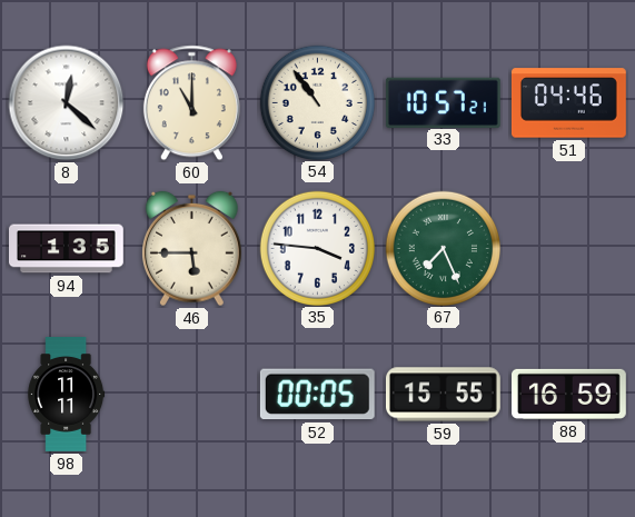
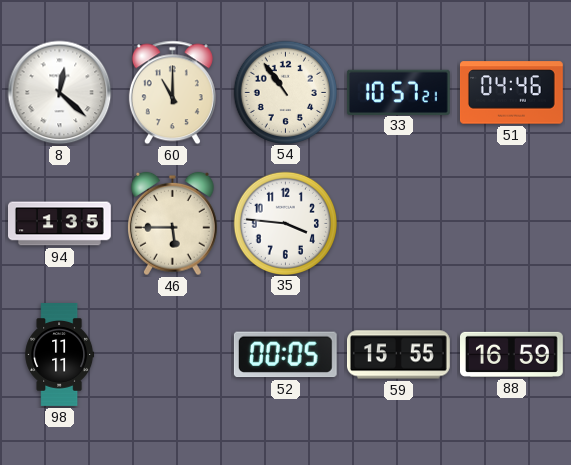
67: 7:26 -> none
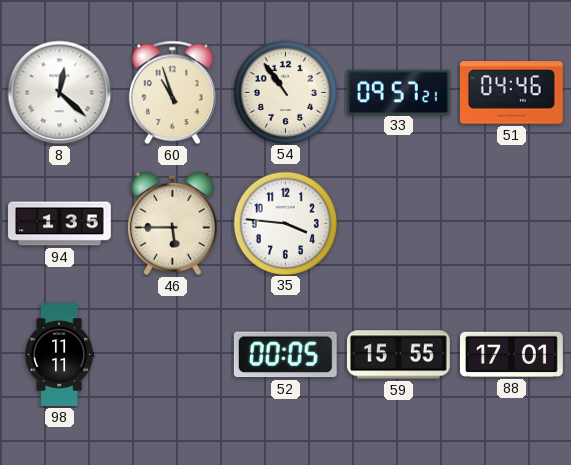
60: 11:00 -> 10:57
33: 10:57 -> 09:57
88: 16:59 -> 17:01
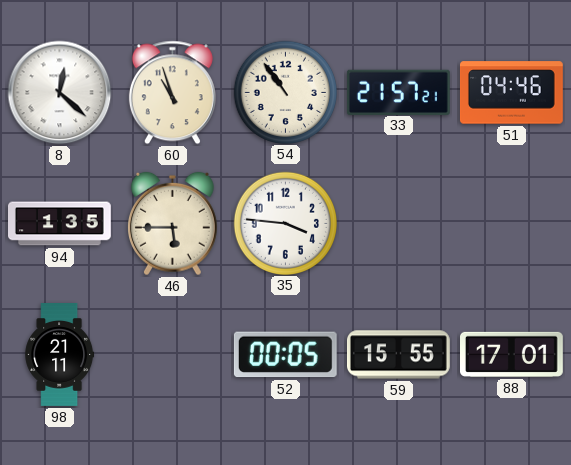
33: 09:57 -> 21:57
98: 11:11 -> 21:11
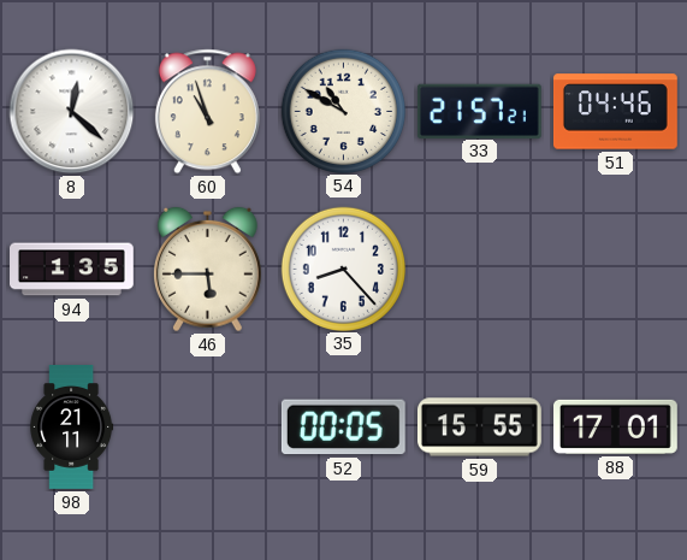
54: 10:54 -> 10:50
35: 3:46 -> 8:23
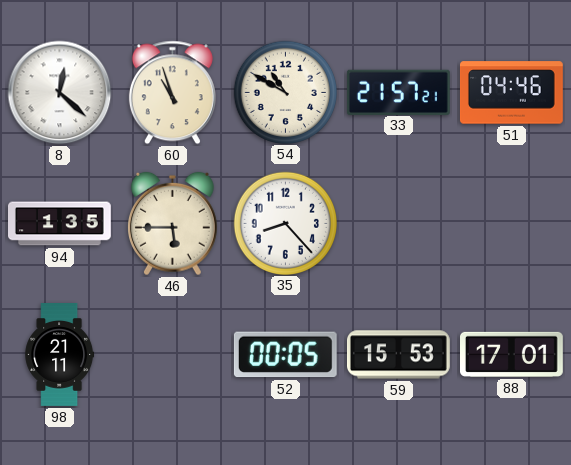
59: 15:55 -> 15:53
